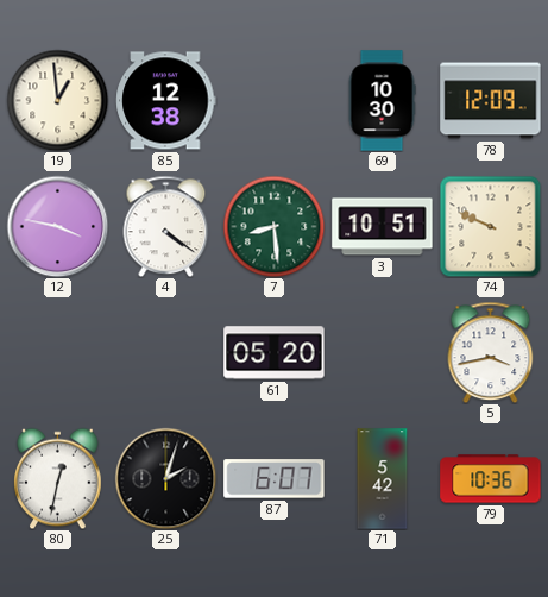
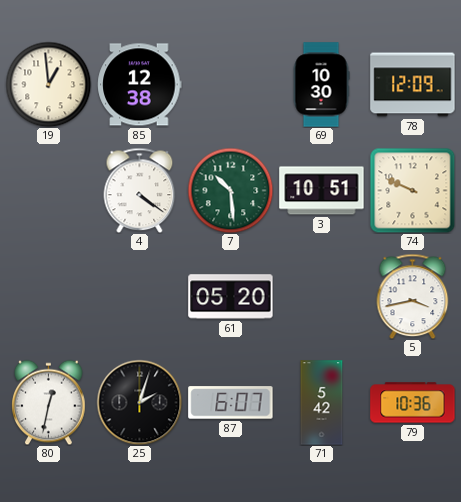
12: 3:47 -> none
7: 8:29 -> 10:29
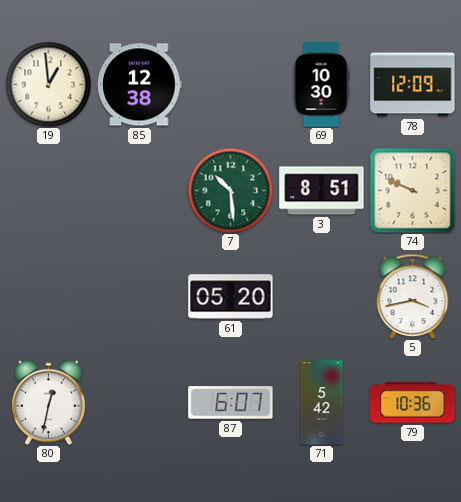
4: 4:21 -> none
3: 10:51 -> 8:51
25: 2:03 -> none
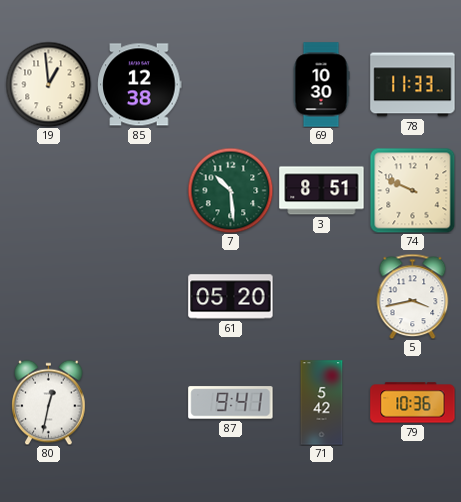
78: 12:09 -> 11:33
87: 6:07 -> 9:41
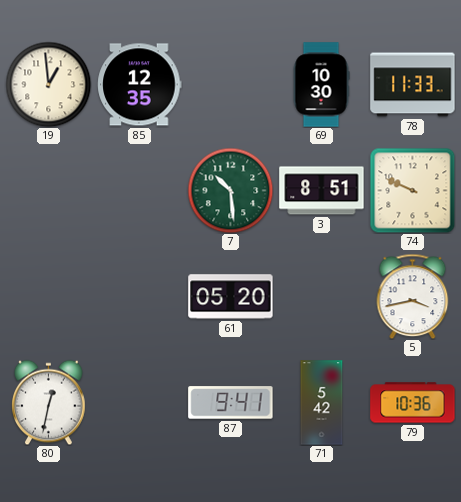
85: 12:38 -> 12:35
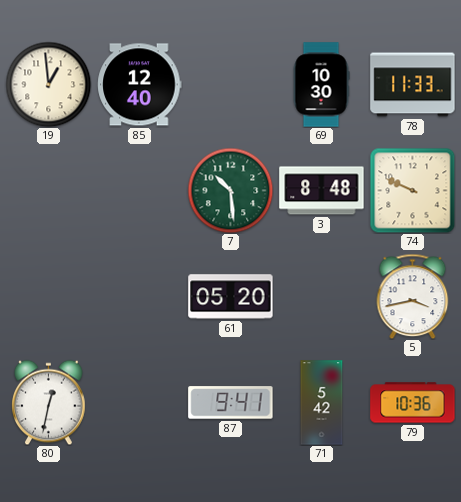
85: 12:35 -> 12:40
3: 8:51 -> 8:48
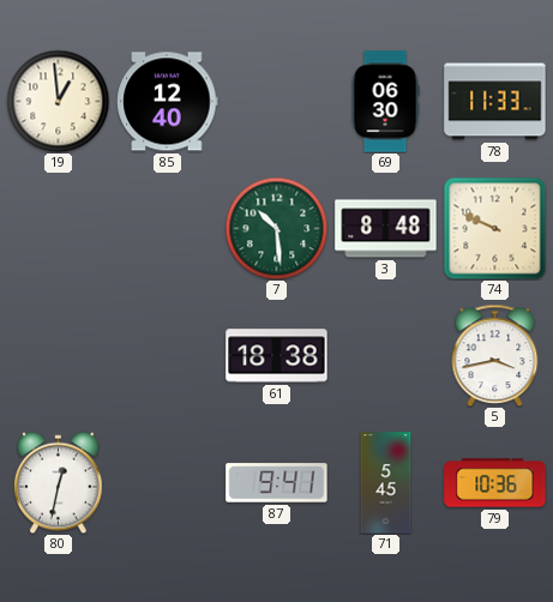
69: 10:30 -> 06:30
61: 05:20 -> 18:38
71: 5:42 -> 5:45
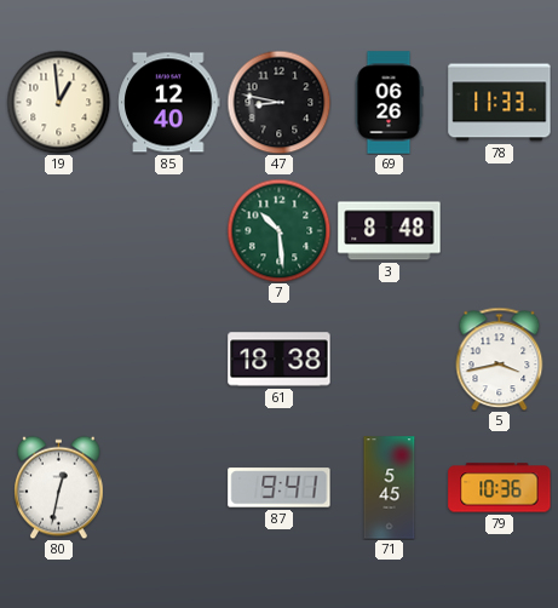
47: none -> 8:47
69: 06:30 -> 06:26
74: 9:49 -> none
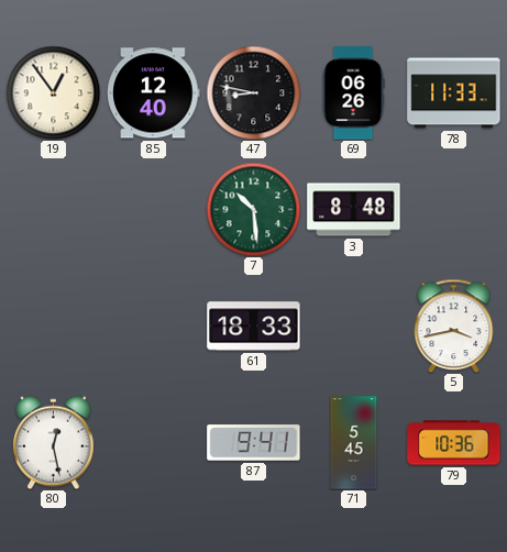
19: 12:59 -> 12:54
61: 18:38 -> 18:33
80: 12:32 -> 12:28
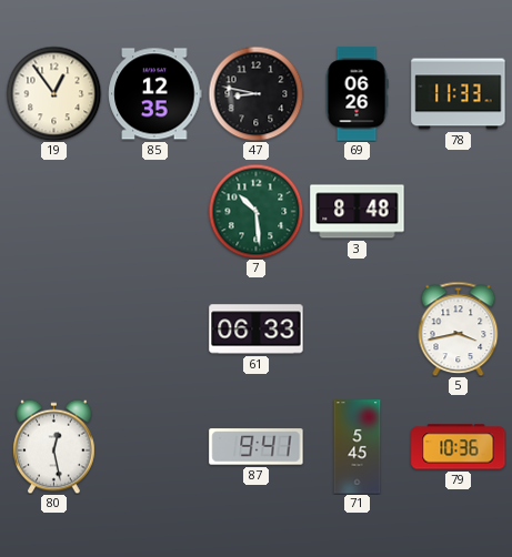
85: 12:40 -> 12:35
61: 18:33 -> 06:33
